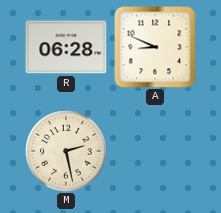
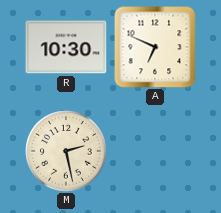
R: 06:28 -> 10:30
A: 8:49 -> 6:49
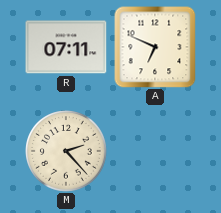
R: 10:30 -> 07:11
M: 2:28 -> 2:23
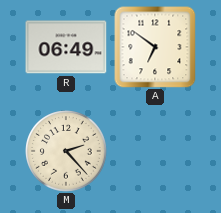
R: 07:11 -> 06:49
A: 6:49 -> 6:51
